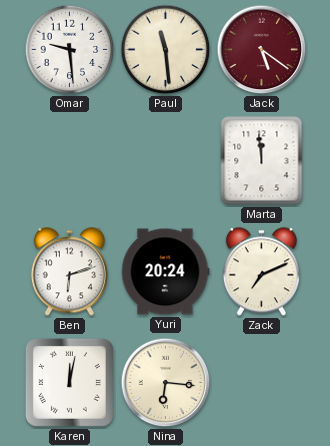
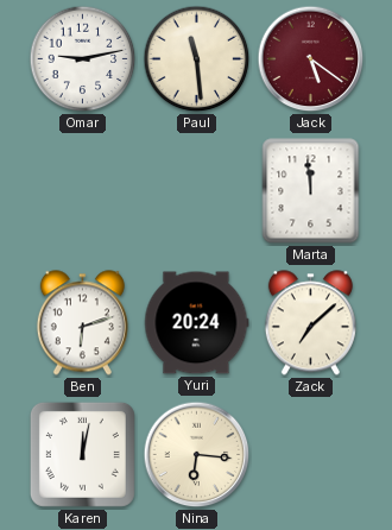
Omar: 9:29 -> 9:13
Zack: 7:11 -> 7:08
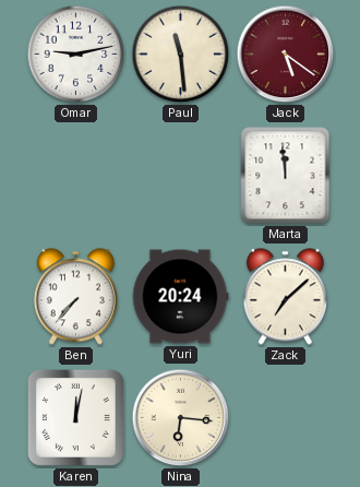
Ben: 6:12 -> 7:37
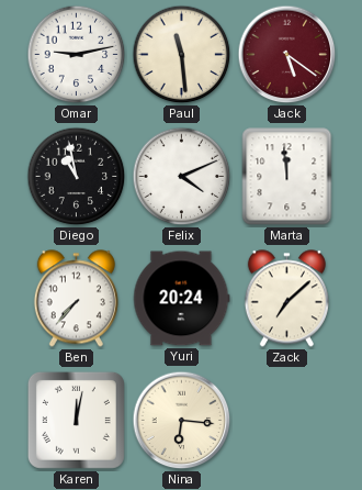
Diego: none -> 10:58
Felix: none -> 4:11
